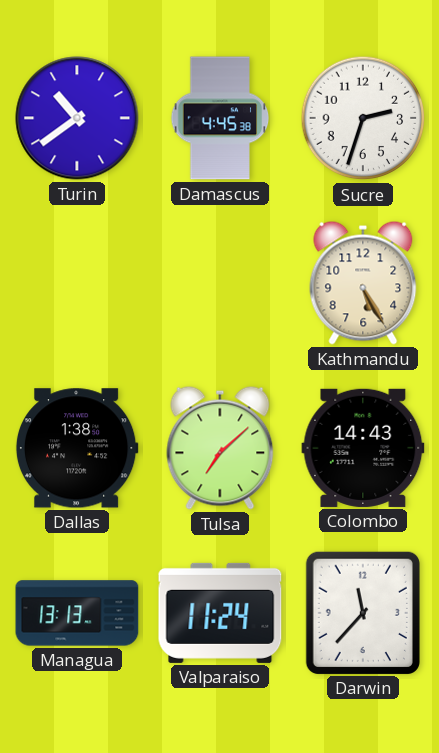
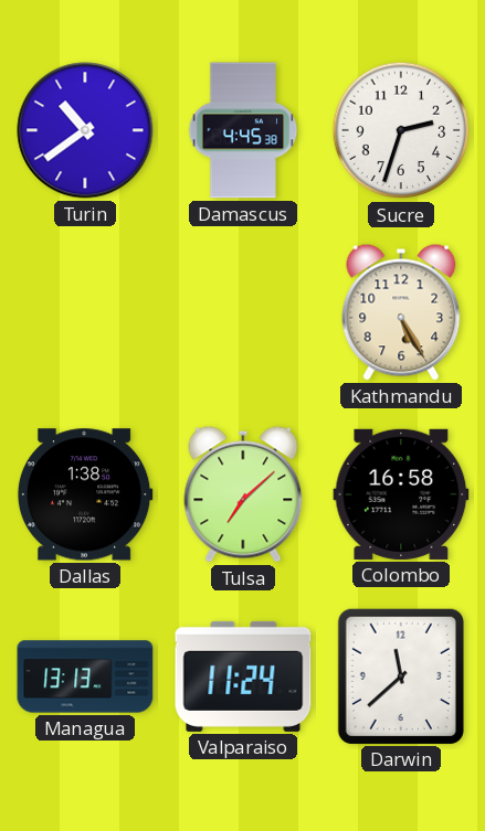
Colombo: 14:43 -> 16:58
Darwin: 11:37 -> 11:38
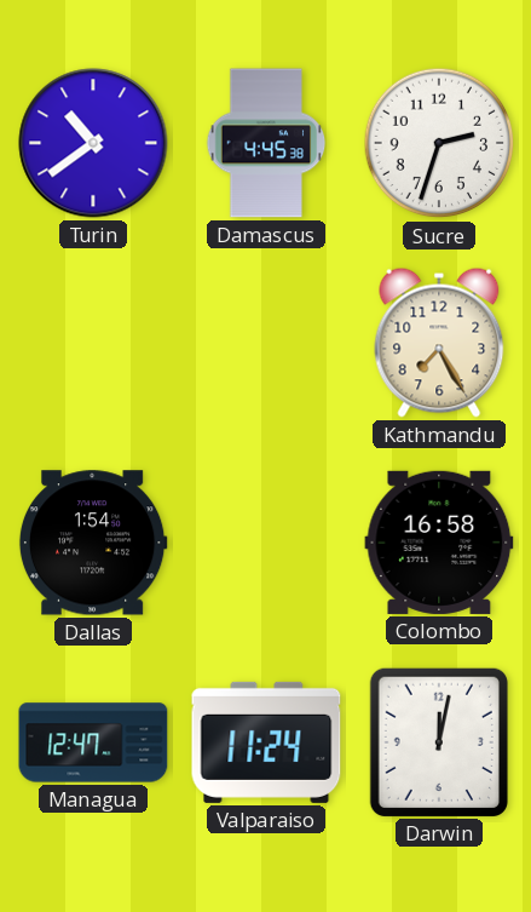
Kathmandu: 5:25 -> 7:25
Dallas: 1:38 -> 1:54
Tulsa: 7:08 -> none
Managua: 13:13 -> 12:47
Darwin: 11:38 -> 12:02
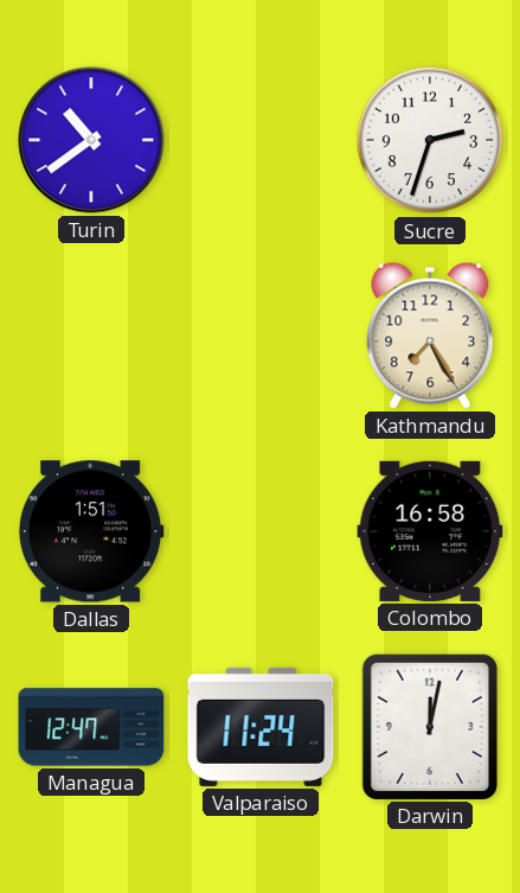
Damascus: 4:45 -> none
Dallas: 1:54 -> 1:51
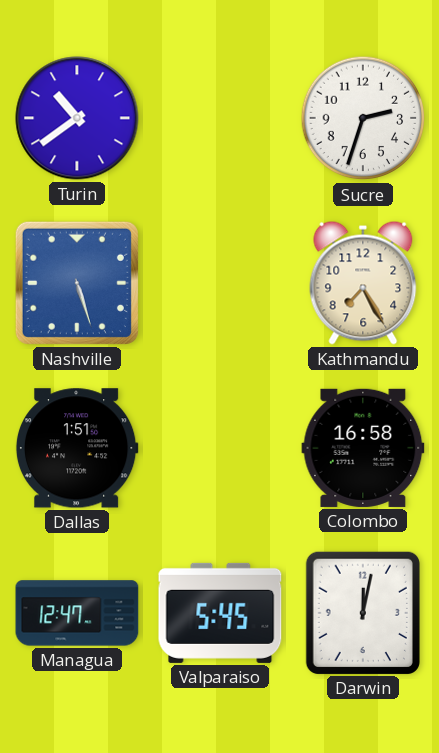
Nashville: none -> 5:27
Valparaiso: 11:24 -> 5:45
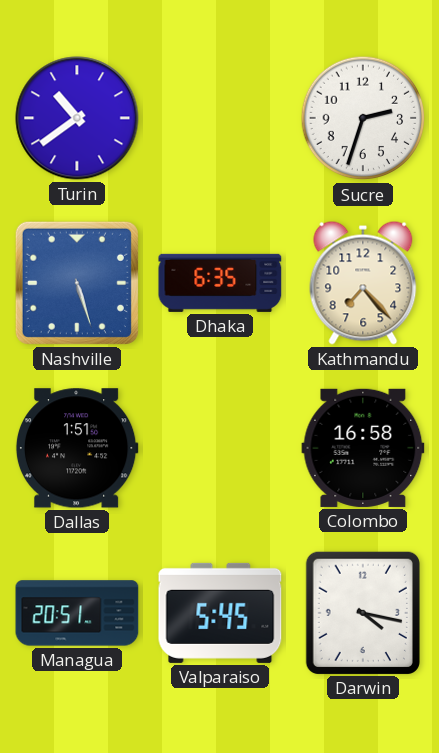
Dhaka: none -> 6:35
Kathmandu: 7:25 -> 7:23
Managua: 12:47 -> 20:51
Darwin: 12:02 -> 4:17
